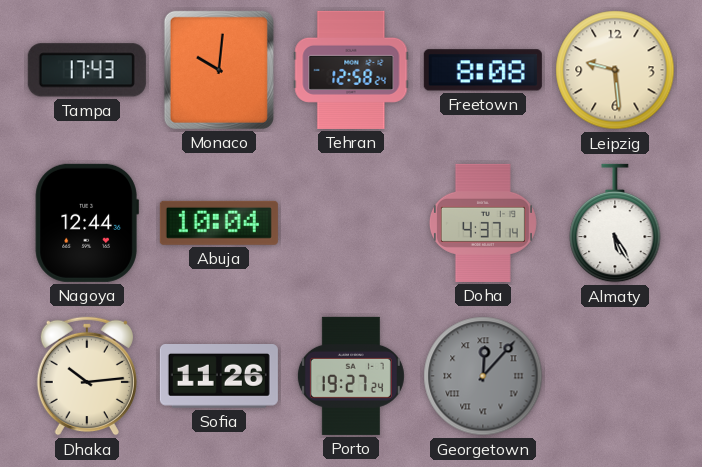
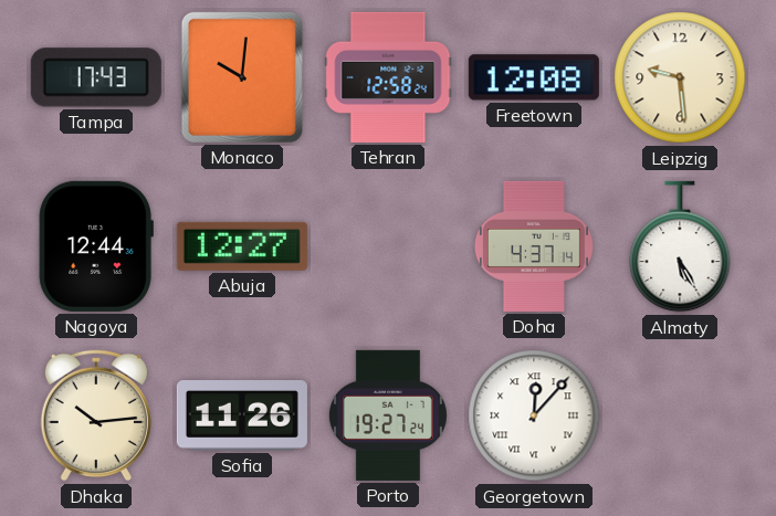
Freetown: 8:08 -> 12:08
Abuja: 10:04 -> 12:27
Georgetown dial: grey -> white
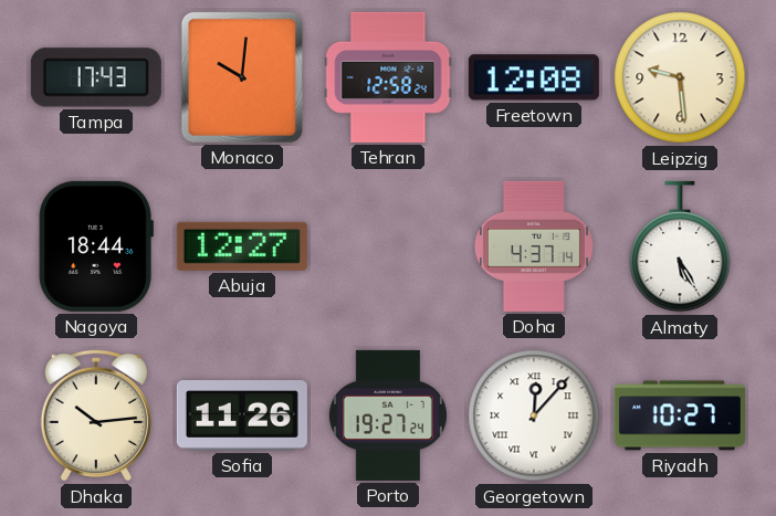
Nagoya: 12:44 -> 18:44
Riyadh: none -> 10:27
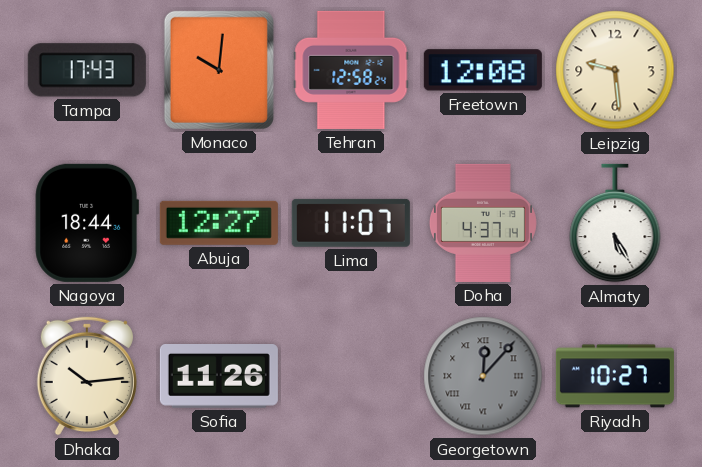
Lima: none -> 11:07
Porto: 19:27 -> none
Georgetown dial: white -> grey
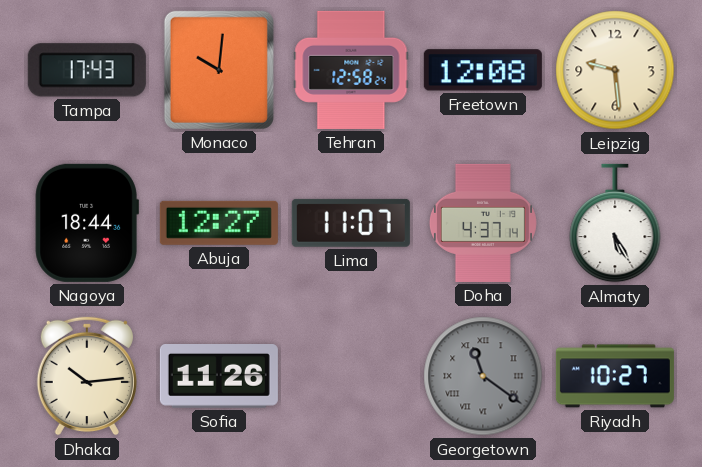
Georgetown: 12:07 -> 11:21
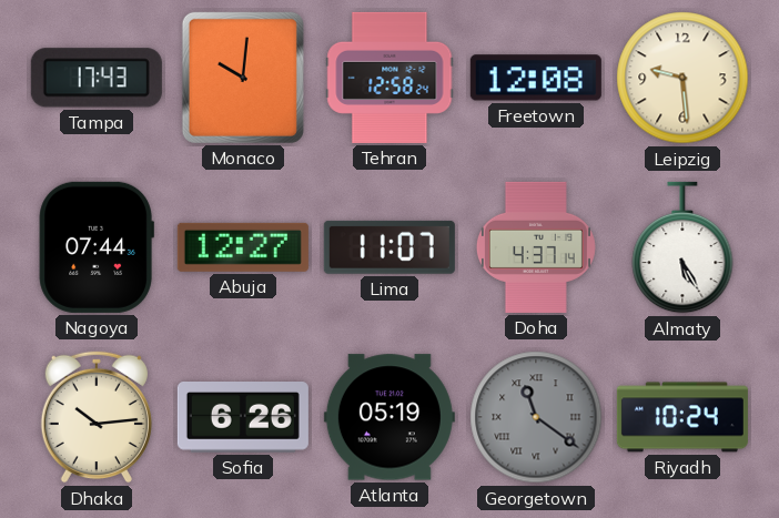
Nagoya: 18:44 -> 07:44
Sofia: 11:26 -> 6:26
Atlanta: none -> 05:19
Riyadh: 10:27 -> 10:24
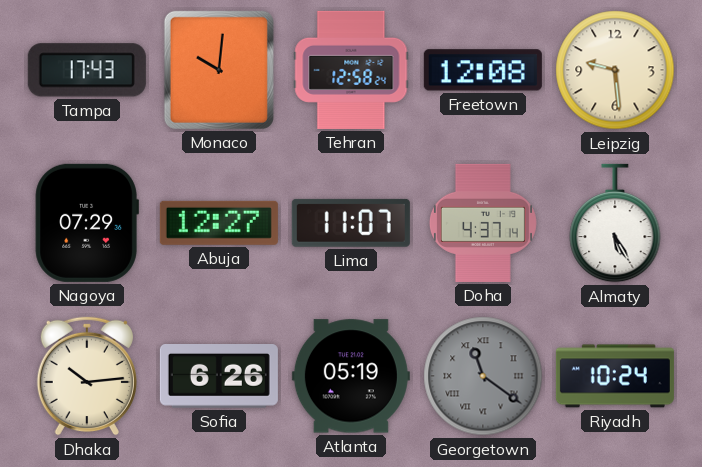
Nagoya: 07:44 -> 07:29
